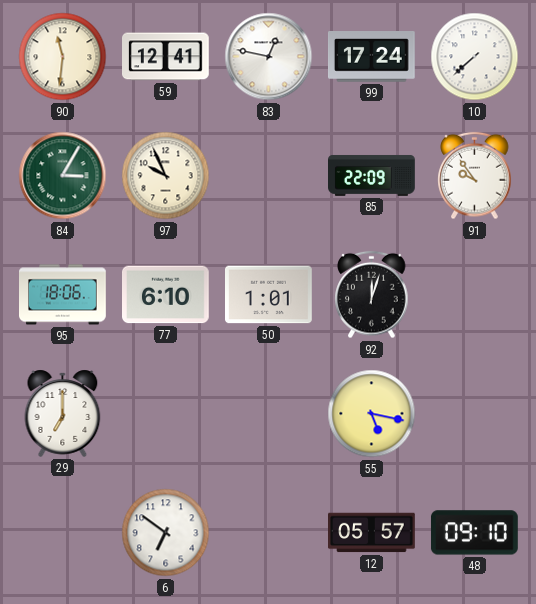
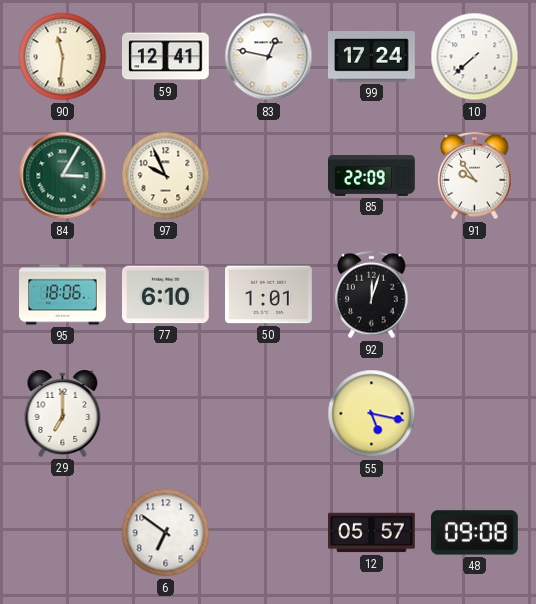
48: 09:10 -> 09:08
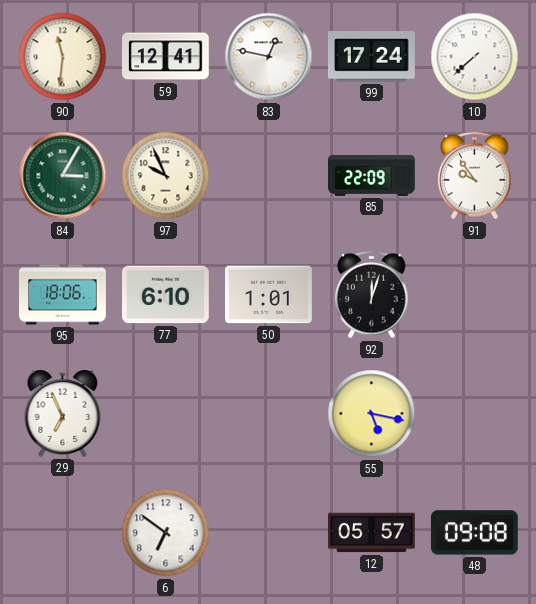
29: 7:00 -> 6:56
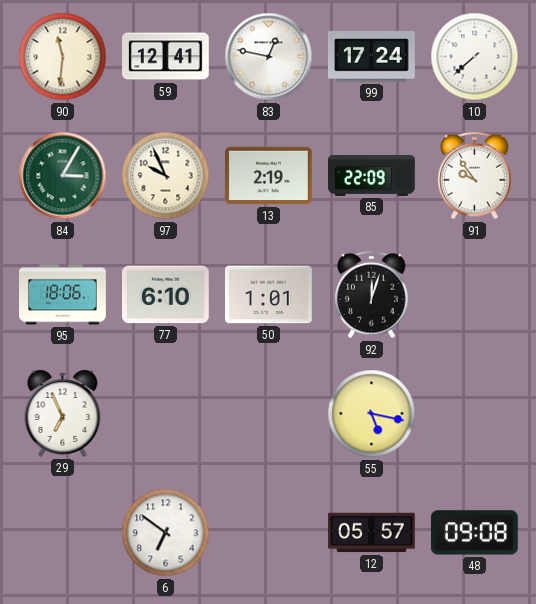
13: none -> 2:19
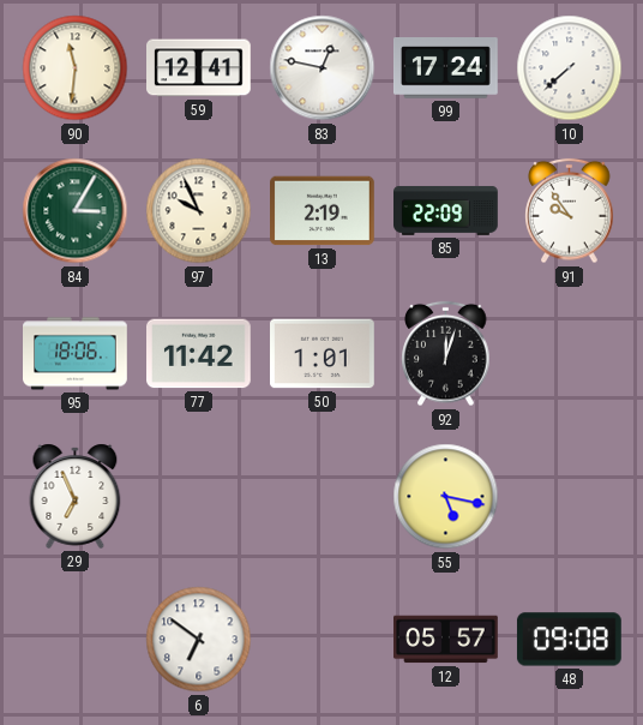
77: 6:10 -> 11:42
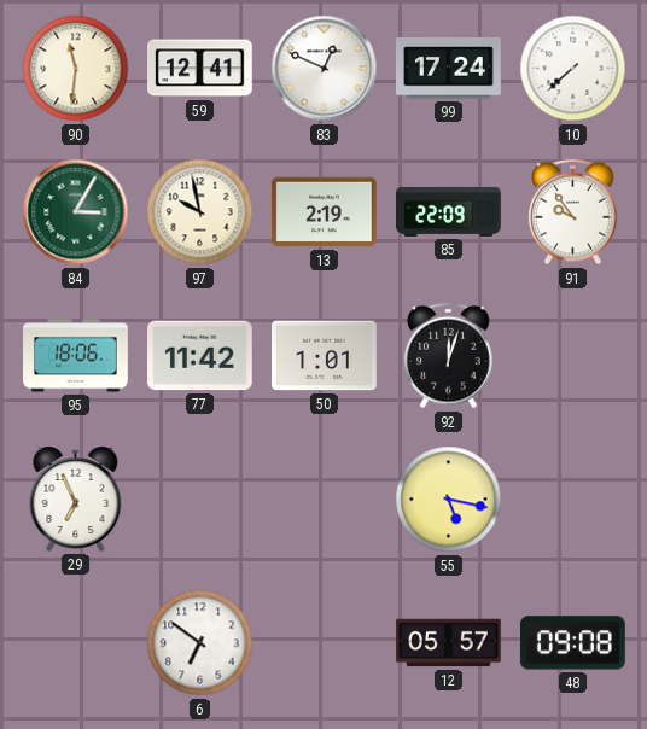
83: 12:47 -> 12:49
97: 9:56 -> 9:58
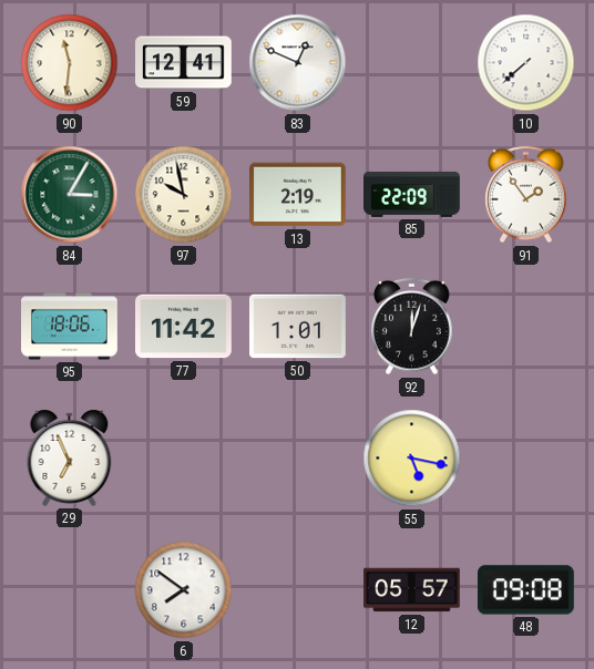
99: 17:24 -> none
91: 9:54 -> 1:54
6: 6:51 -> 7:51
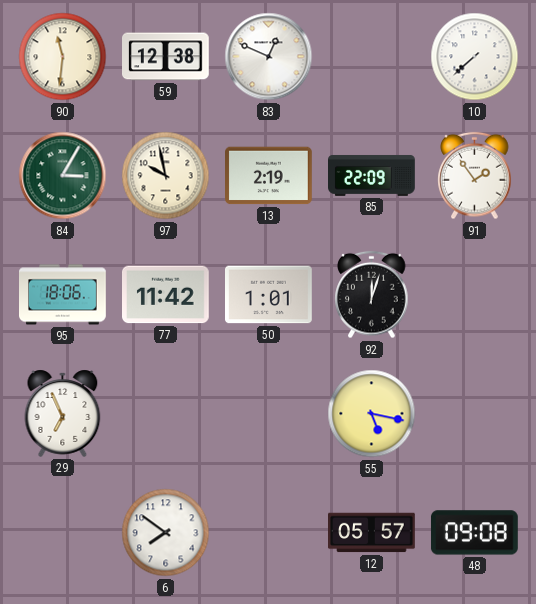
59: 12:41 -> 12:38
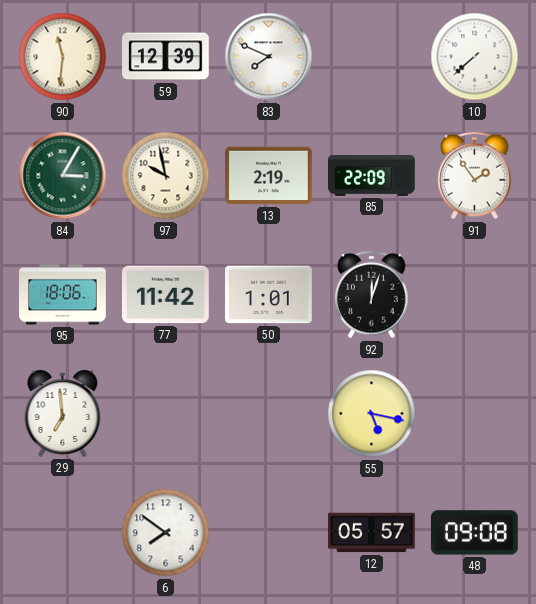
59: 12:38 -> 12:39
83: 12:49 -> 7:49
29: 6:56 -> 6:59
